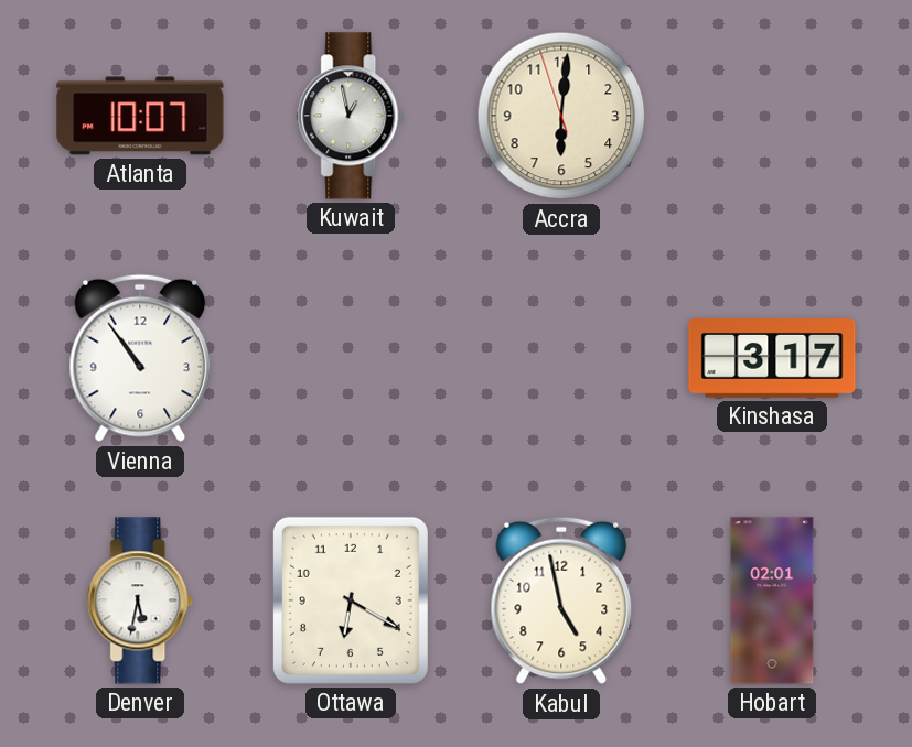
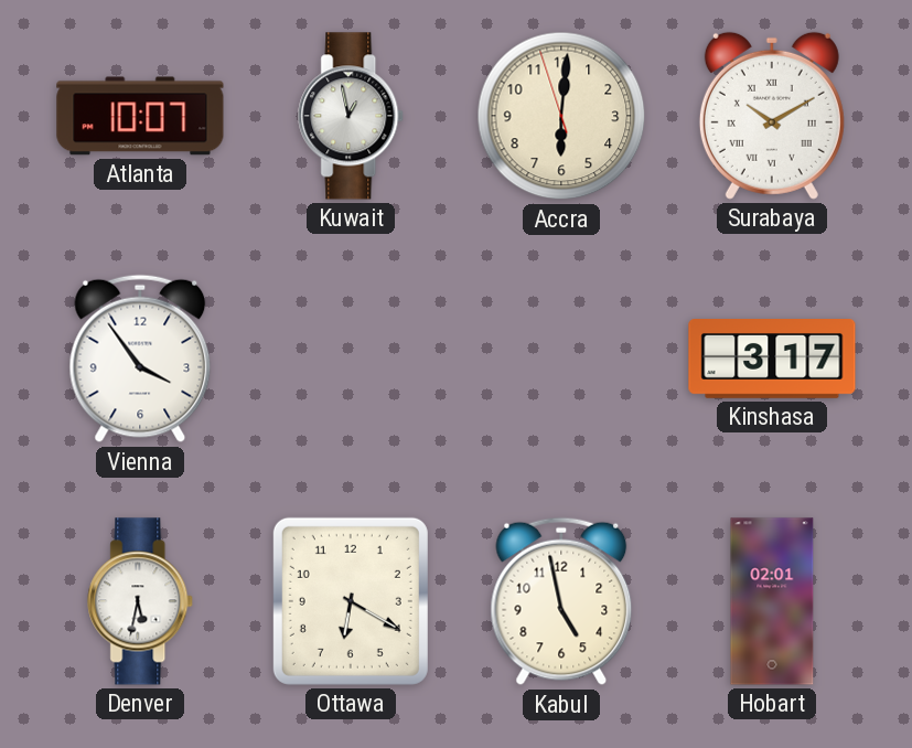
Surabaya: none -> 10:10
Vienna: 10:54 -> 3:54
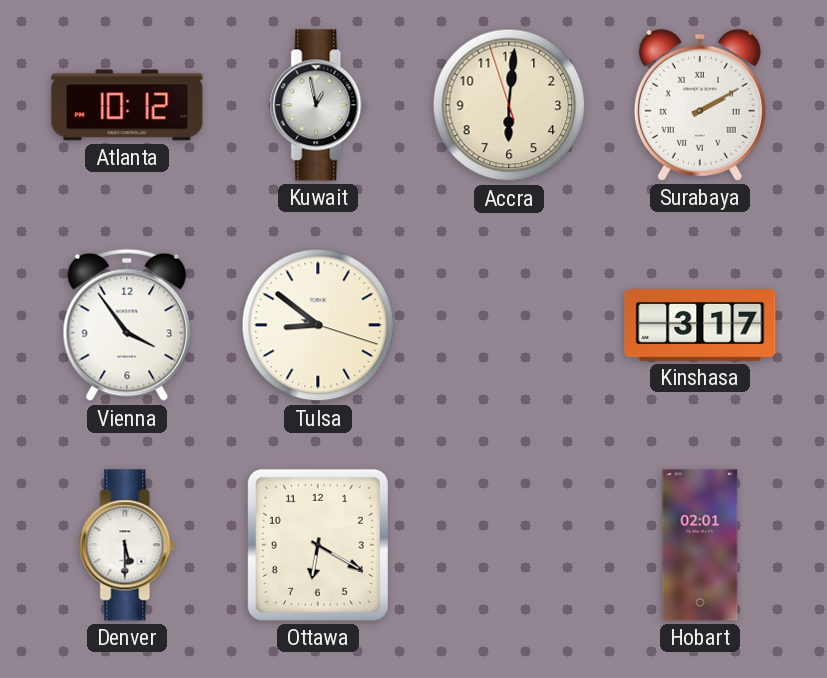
Atlanta: 10:07 -> 10:12
Surabaya: 10:10 -> 2:10
Tulsa: none -> 8:51
Denver: 5:32 -> 5:30
Kabul: 4:58 -> none
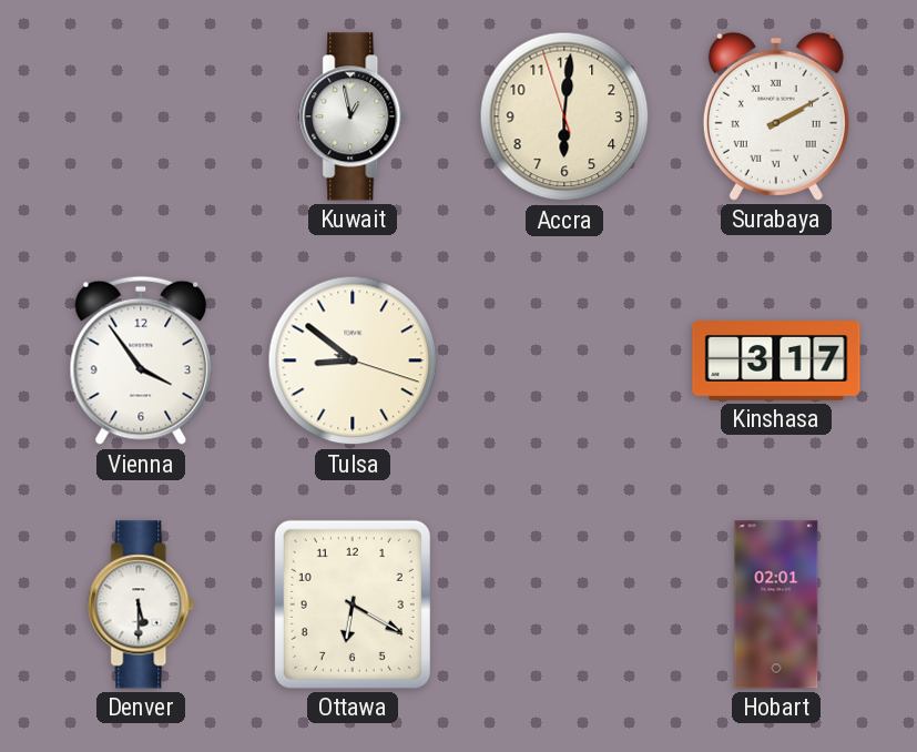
Atlanta: 10:12 -> none
